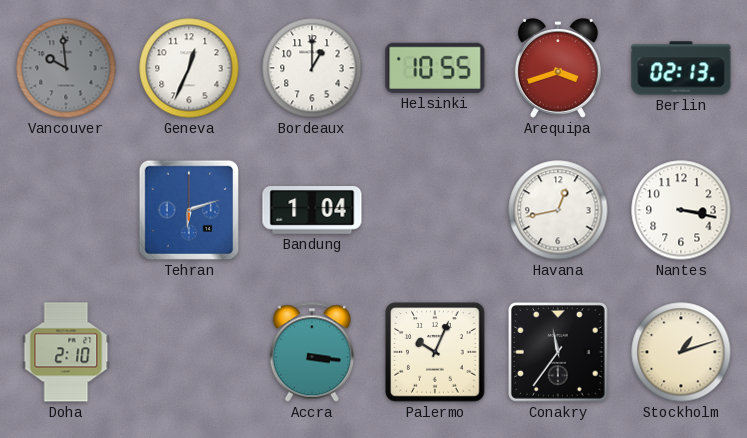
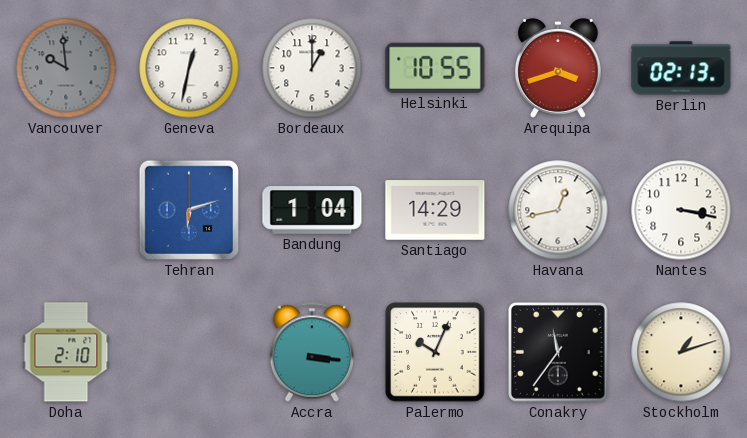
Geneva: 12:34 -> 12:32
Santiago: none -> 14:29
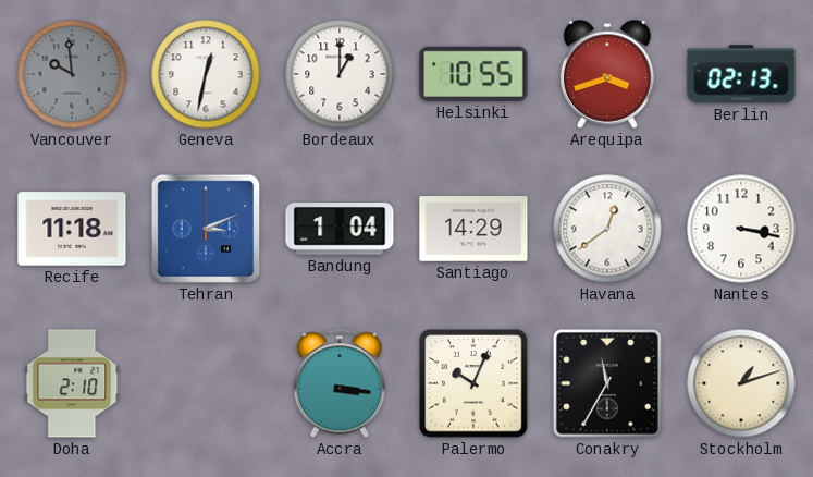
Recife: none -> 11:18
Tehran: 6:12 -> 3:11
Havana: 12:43 -> 12:39
Conakry: 11:36 -> 11:35
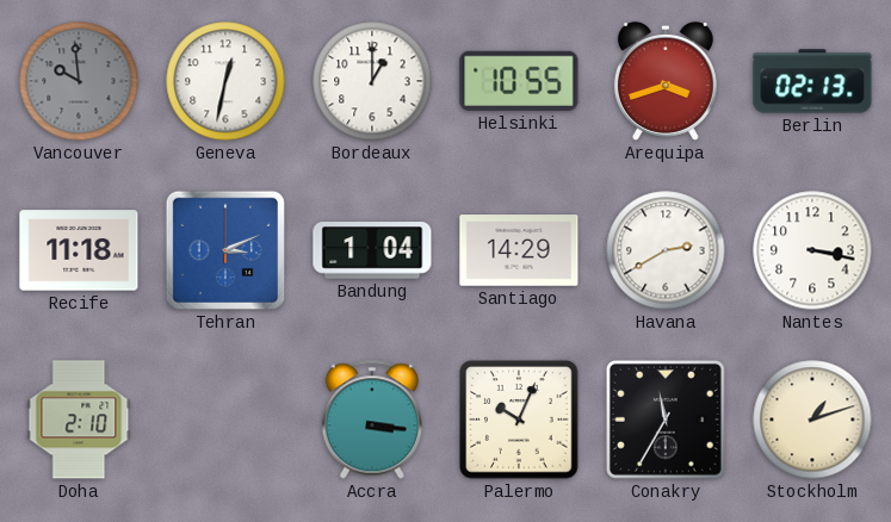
Havana: 12:39 -> 2:40
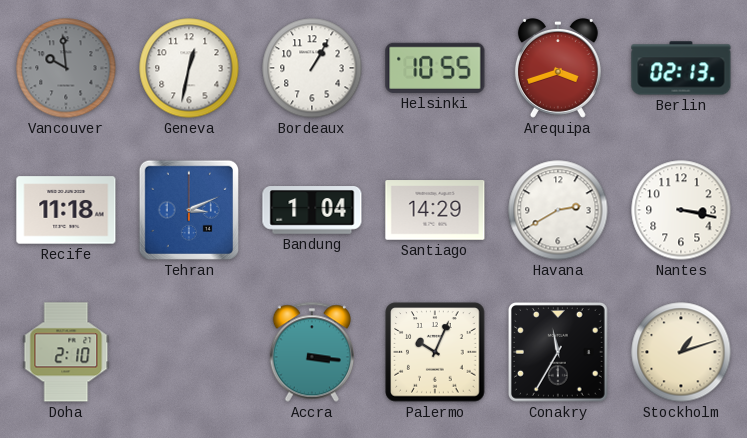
Bordeaux: 1:00 -> 1:05
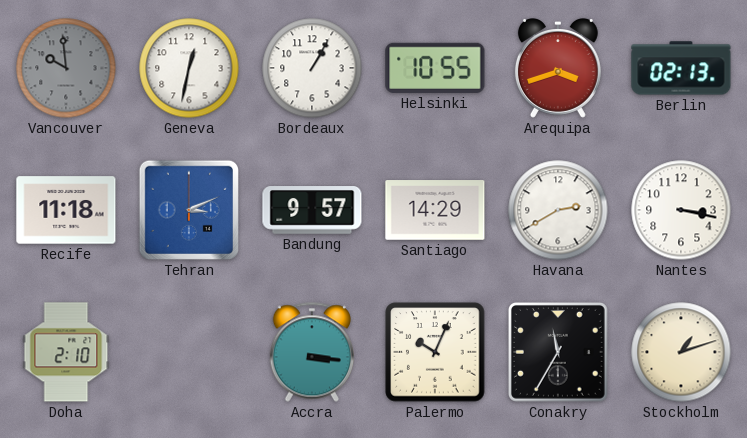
Bandung: 1:04 -> 9:57
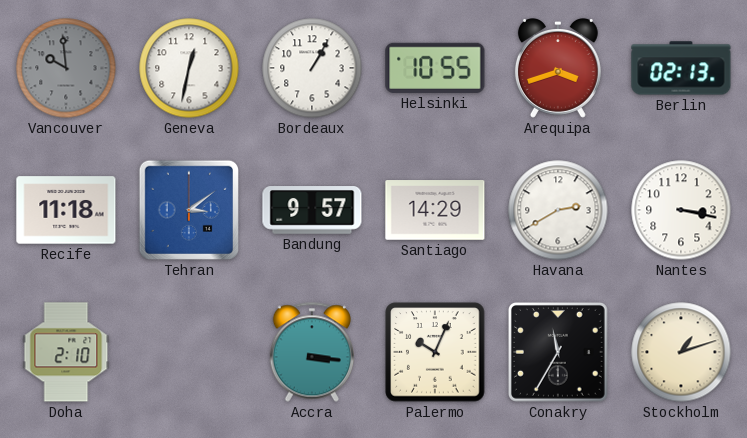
Tehran: 3:11 -> 3:09
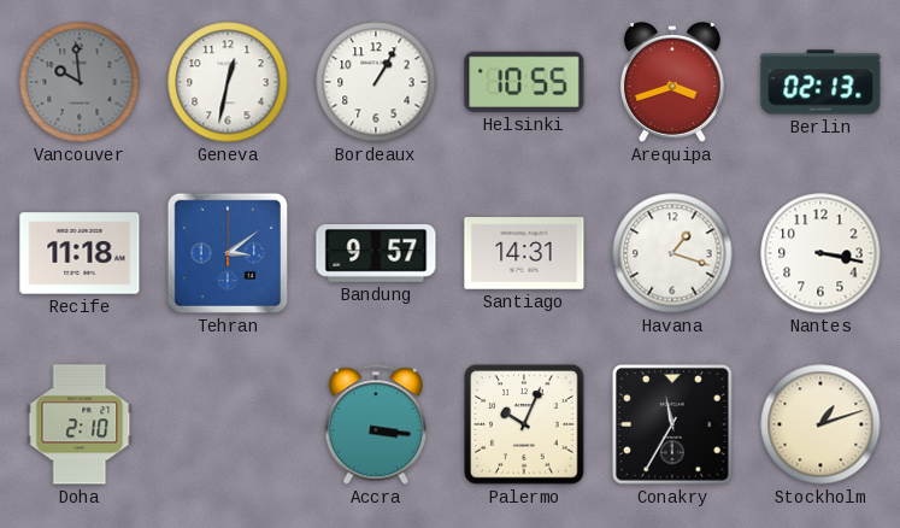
Santiago: 14:29 -> 14:31
Havana: 2:40 -> 1:18
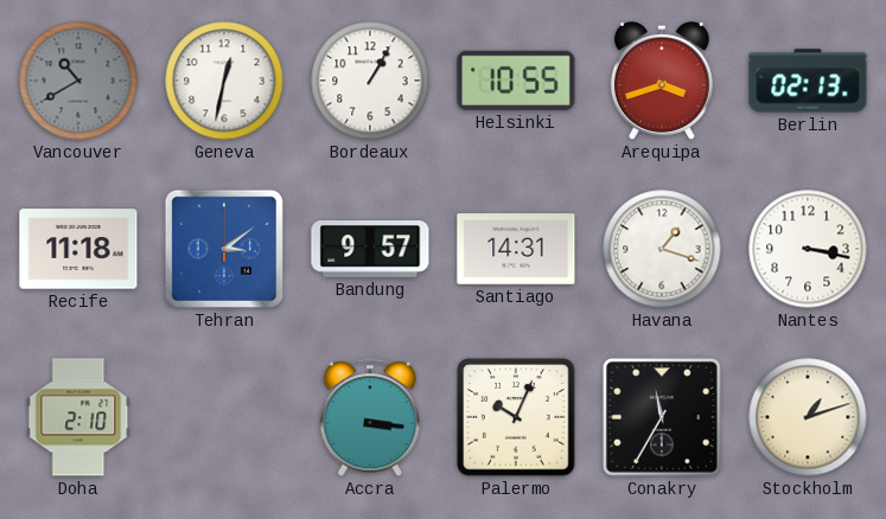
Vancouver: 9:59 -> 10:40
